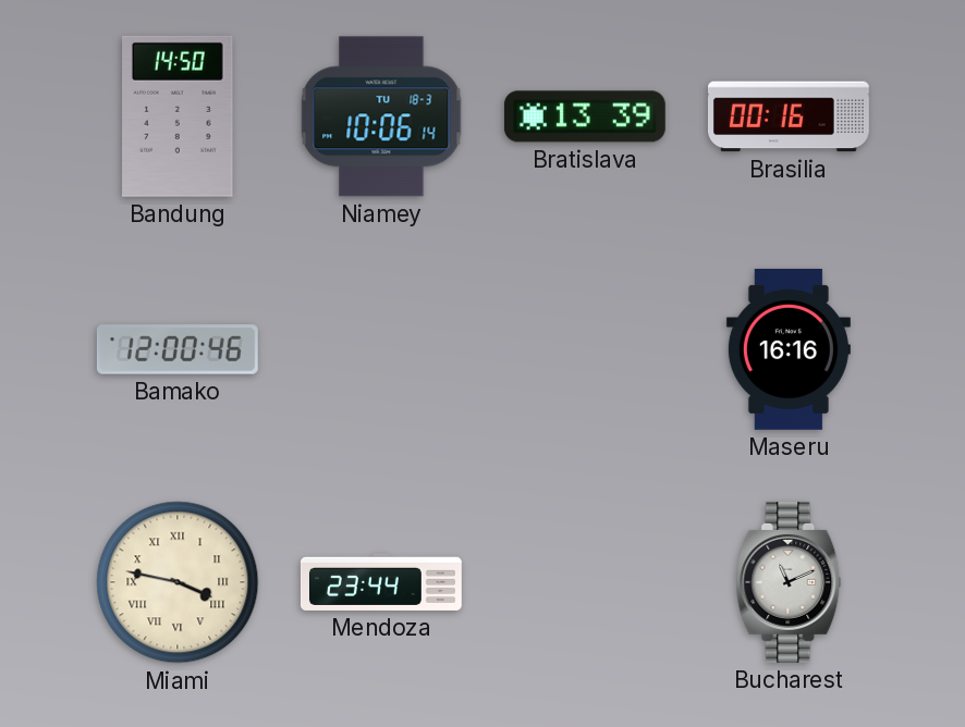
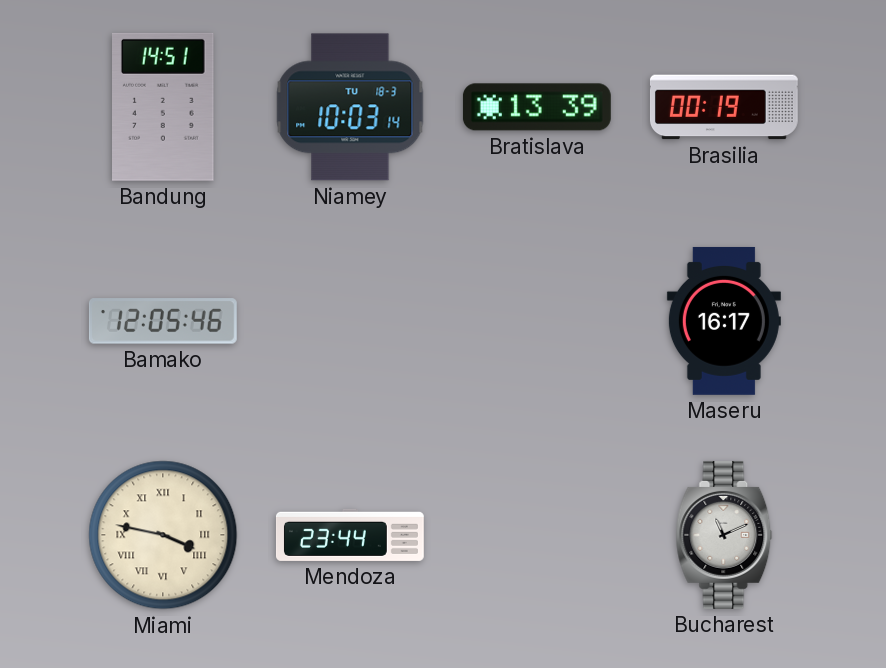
Bandung: 14:50 -> 14:51
Niamey: 10:06 -> 10:03
Brasilia: 00:16 -> 00:19
Bamako: 12:00 -> 12:05
Maseru: 16:16 -> 16:17
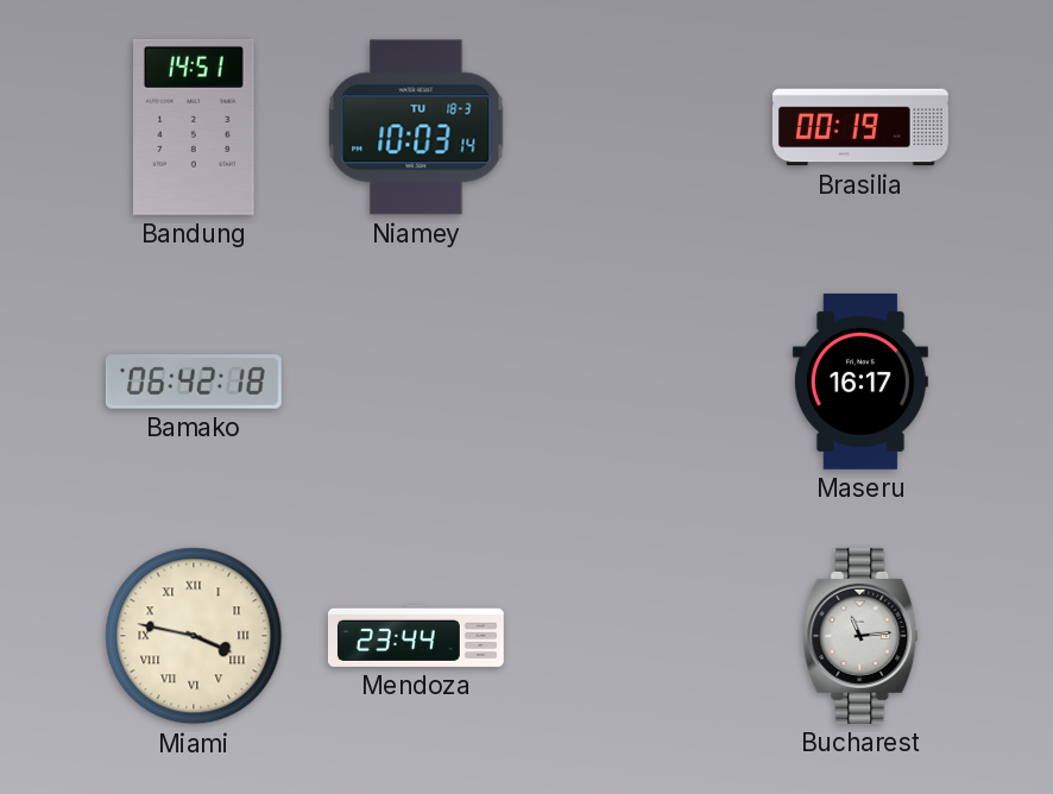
Bratislava: 13:39 -> none
Bamako: 12:05 -> 06:42
Bucharest: 11:11 -> 11:14
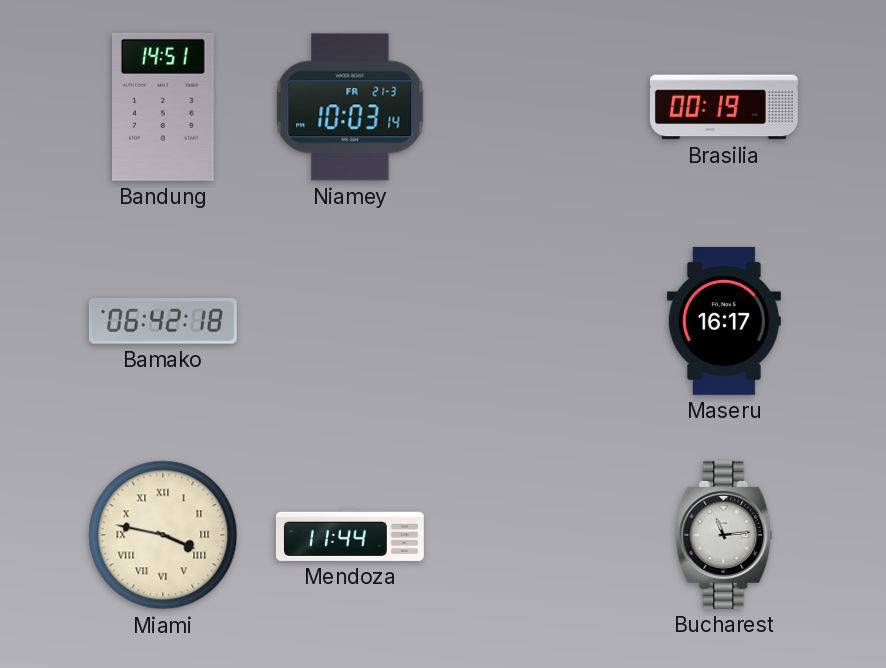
Niamey date: TU 18-3 -> FR 21-3
Mendoza: 23:44 -> 11:44
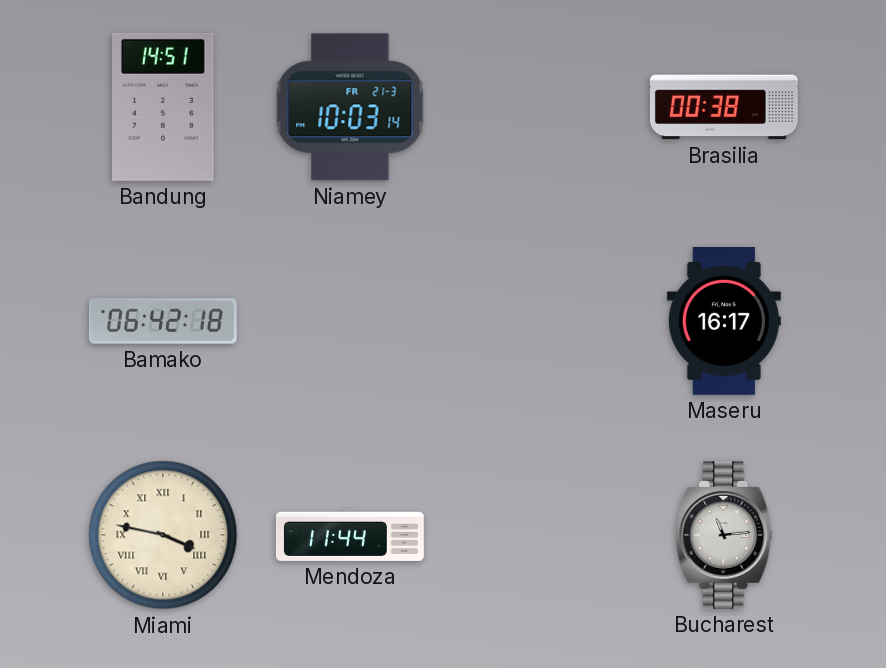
Brasilia: 00:19 -> 00:38
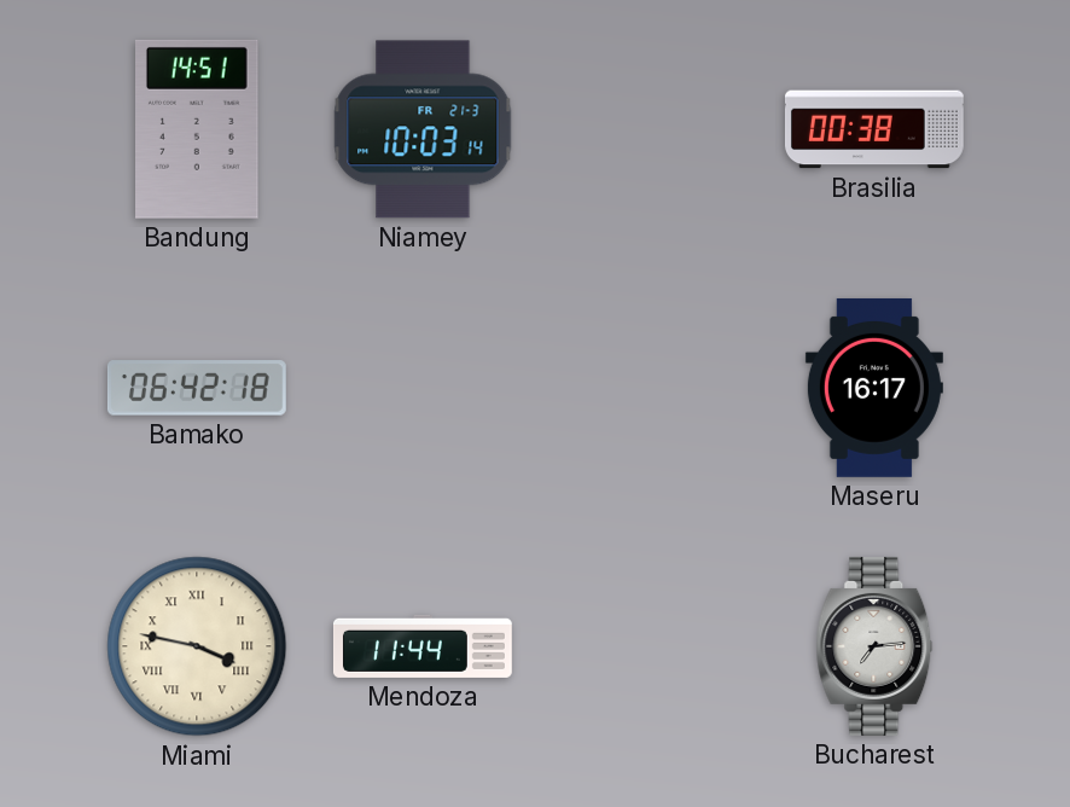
Bucharest: 11:14 -> 7:14
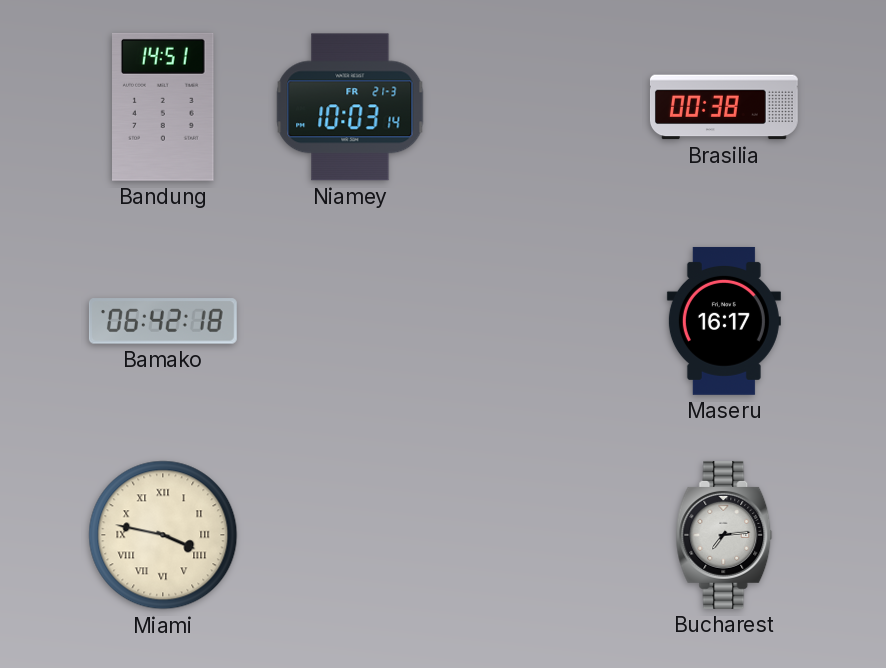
Mendoza: 11:44 -> none
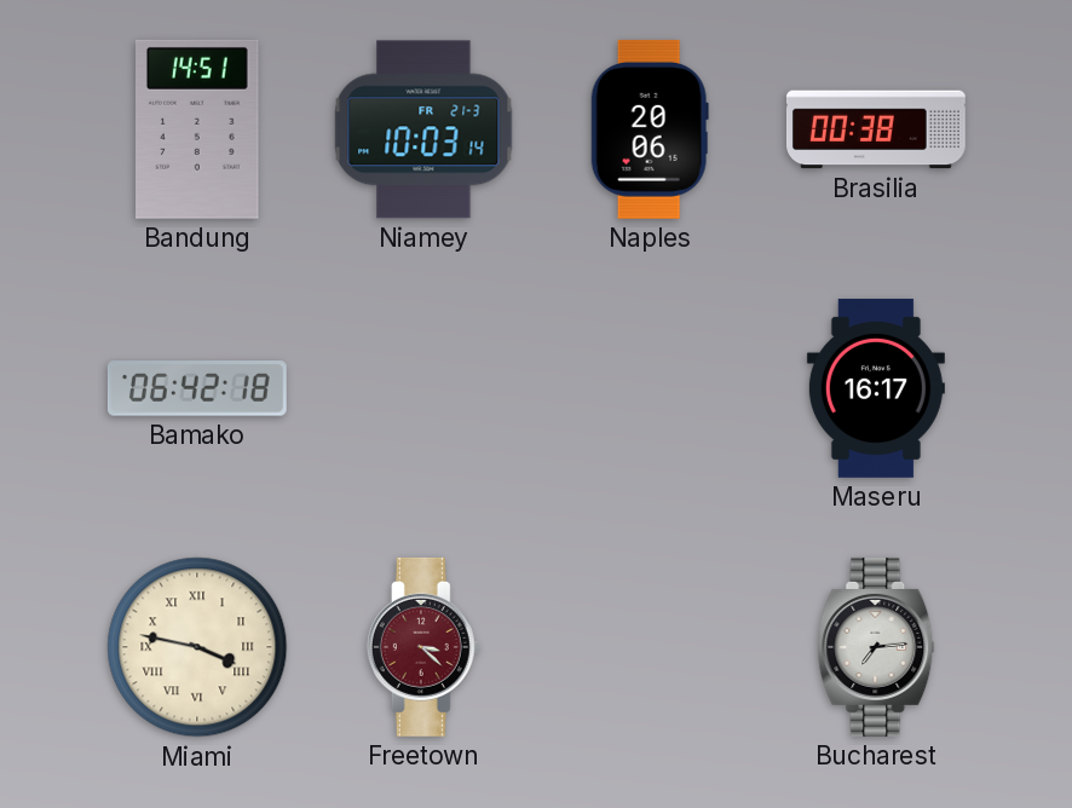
Naples: none -> 20:06
Freetown: none -> 3:22
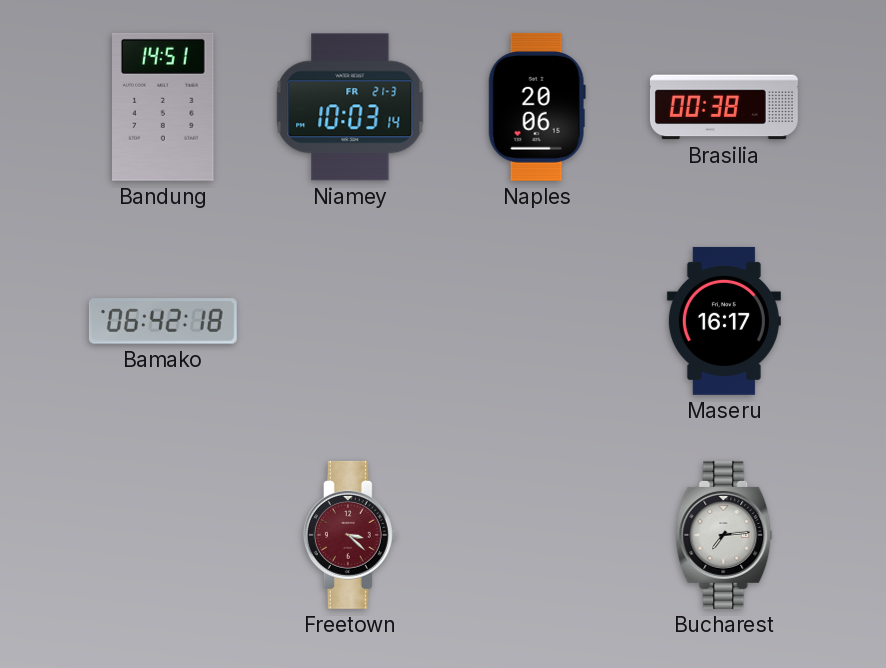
Miami: 3:47 -> none
